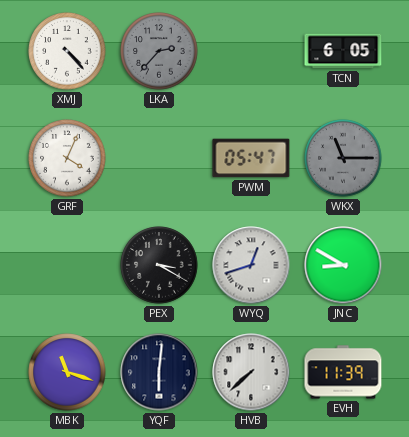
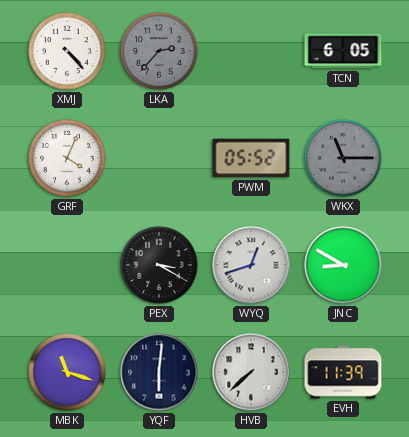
PWM: 05:47 -> 05:52
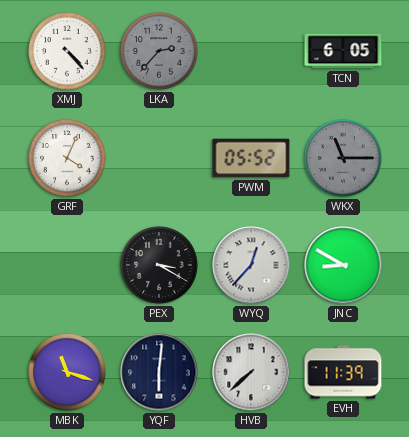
WYQ: 12:42 -> 12:37
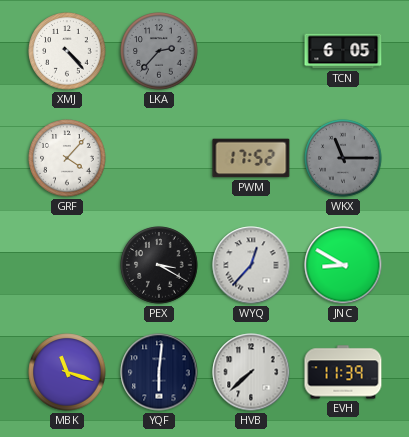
GRF: 4:04 -> 4:07
PWM: 05:52 -> 17:52
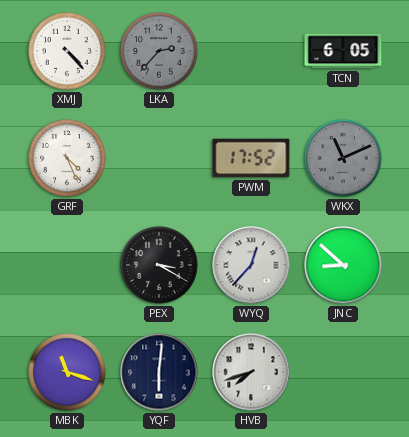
GRF: 4:07 -> 4:26
WKX: 11:15 -> 11:11
JNC: 8:50 -> 8:52
HVB: 7:38 -> 7:42
EVH: 11:39 -> none
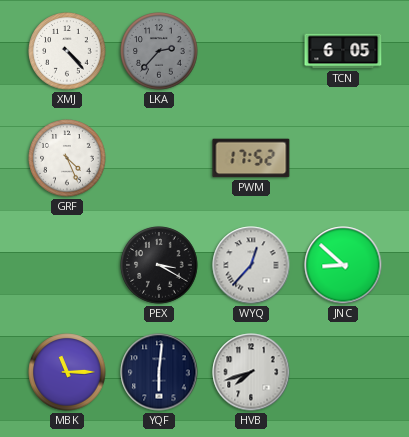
WKX: 11:11 -> none
MBK: 11:18 -> 11:15
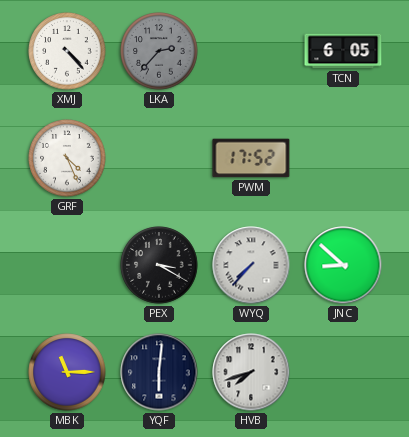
WYQ: 12:37 -> 7:37
